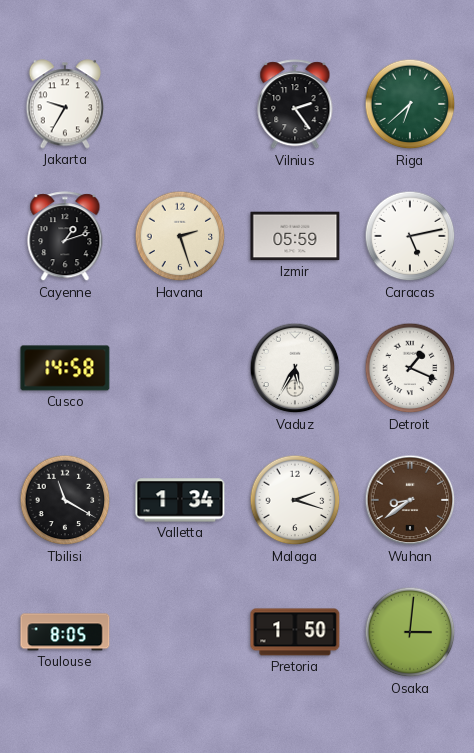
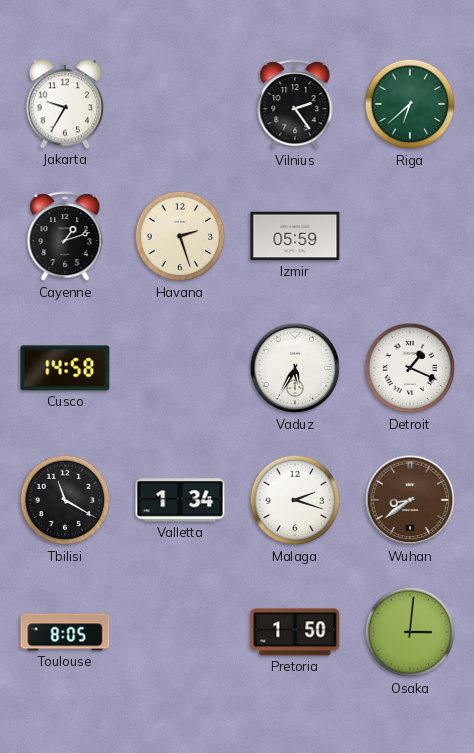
Caracas: 5:13 -> none
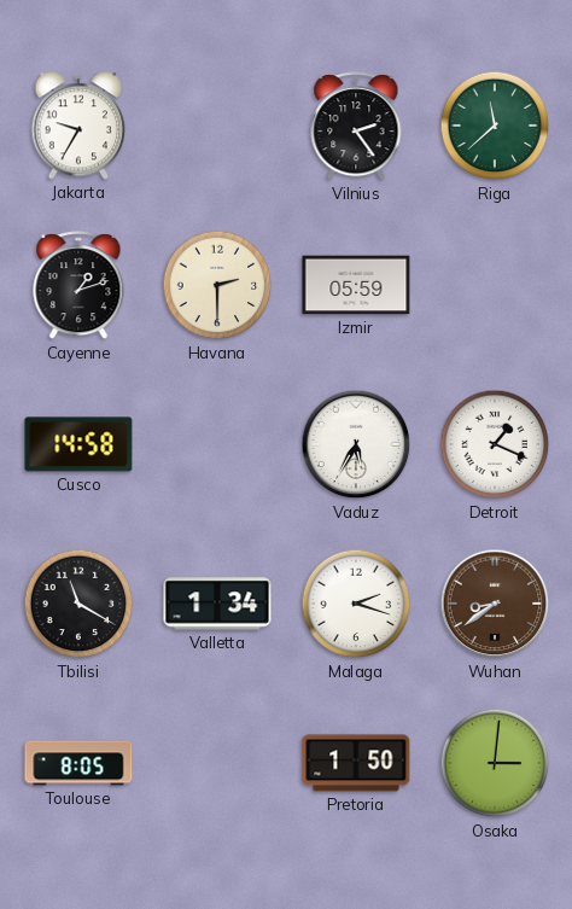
Riga: 6:38 -> 11:38
Havana: 2:27 -> 2:30
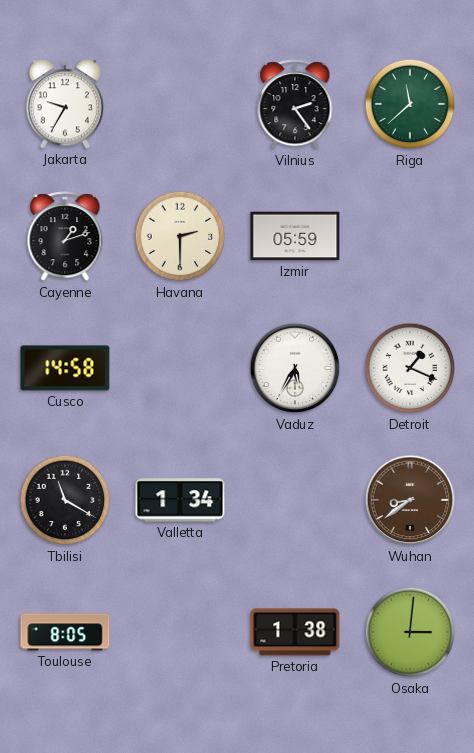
Malaga: 2:18 -> none
Pretoria: 1:50 -> 1:38
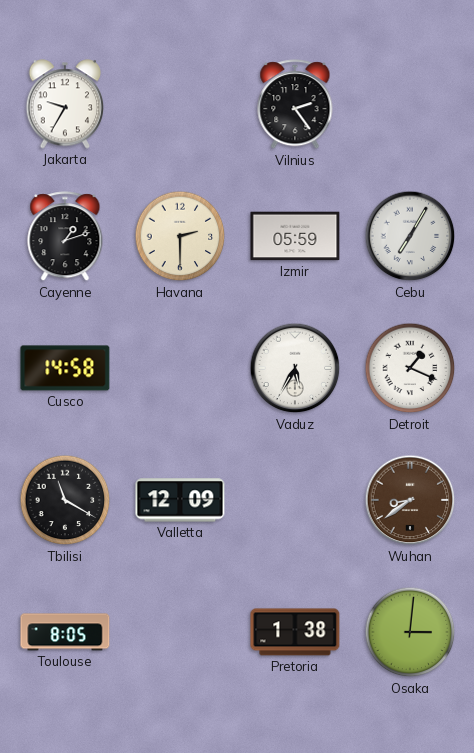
Riga: 11:38 -> none
Cebu: none -> 7:05
Valletta: 1:34 -> 12:09
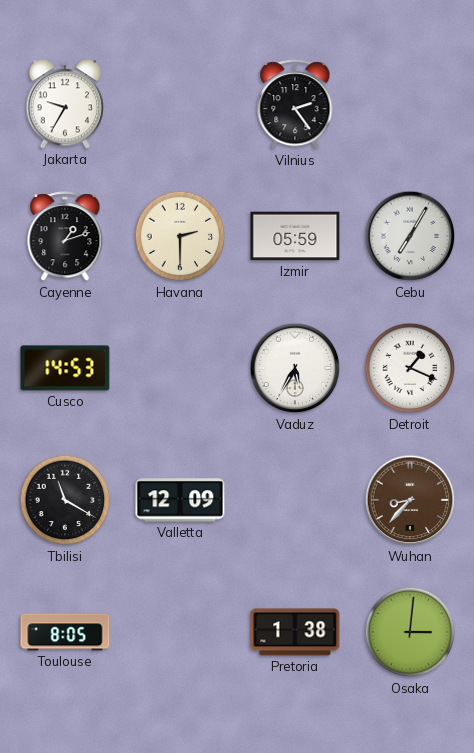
Cusco: 14:58 -> 14:53
Wuhan: 8:39 -> 8:37
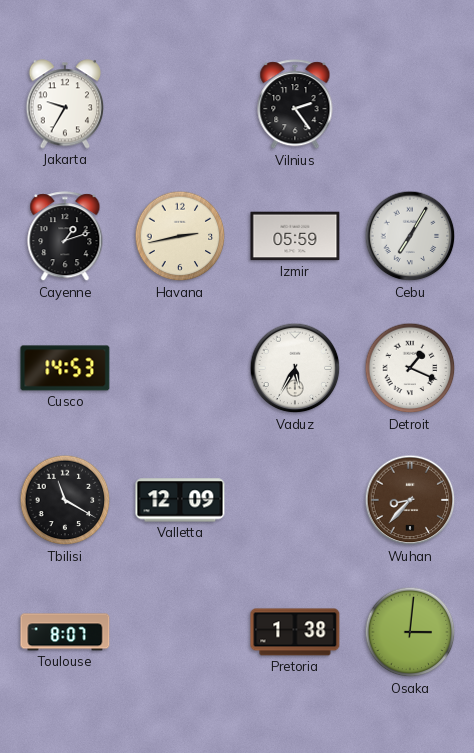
Havana: 2:30 -> 2:43
Toulouse: 8:05 -> 8:07
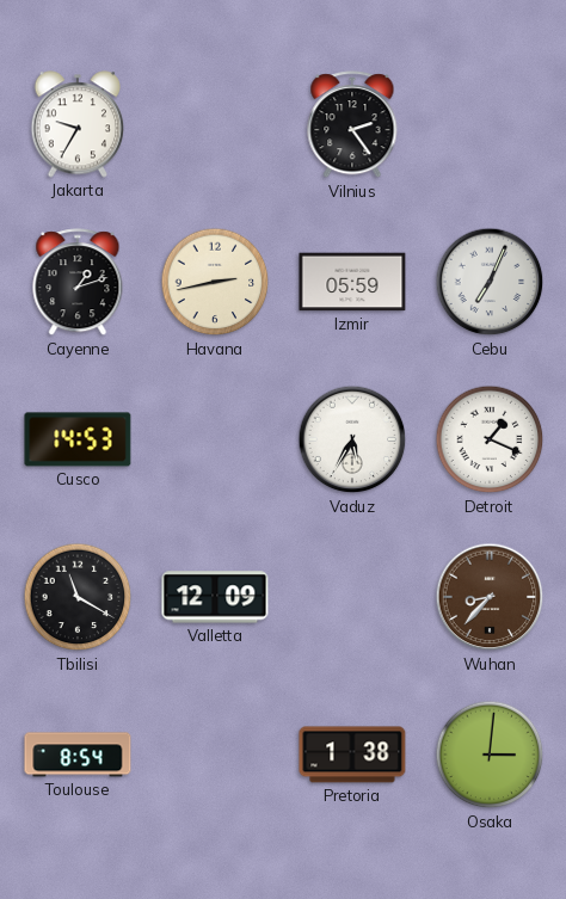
Cebu: 7:05 -> 7:04
Toulouse: 8:07 -> 8:54
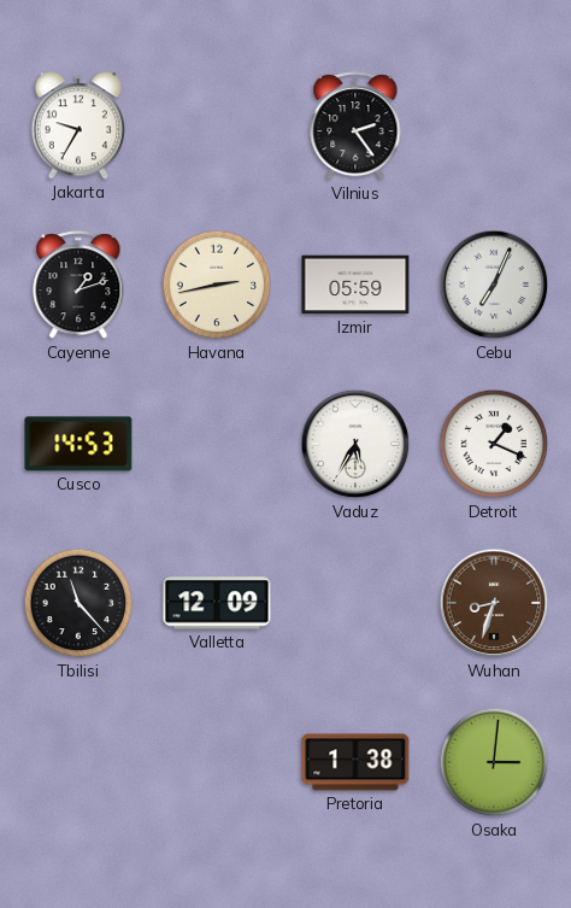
Tbilisi: 11:20 -> 11:23
Wuhan: 8:37 -> 8:33
Toulouse: 8:54 -> none
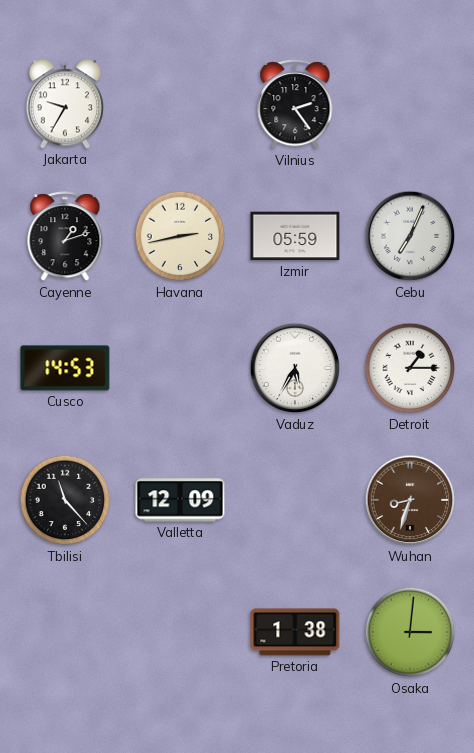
Detroit: 1:19 -> 1:15
